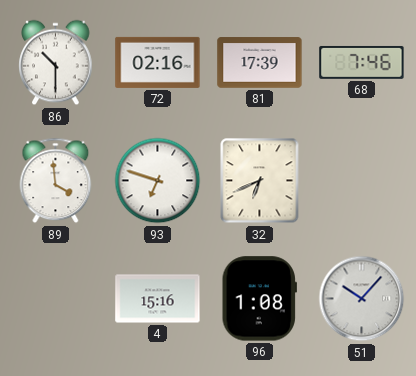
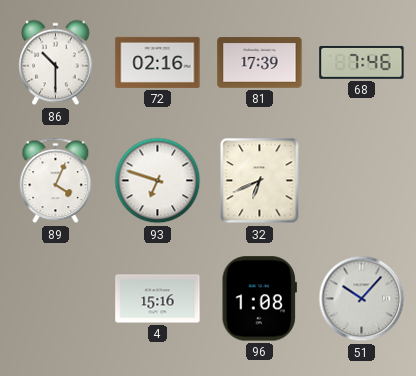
89: 3:59 -> 4:04
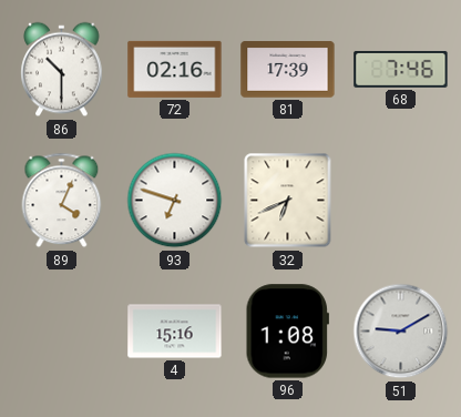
51: 10:07 -> 9:10
